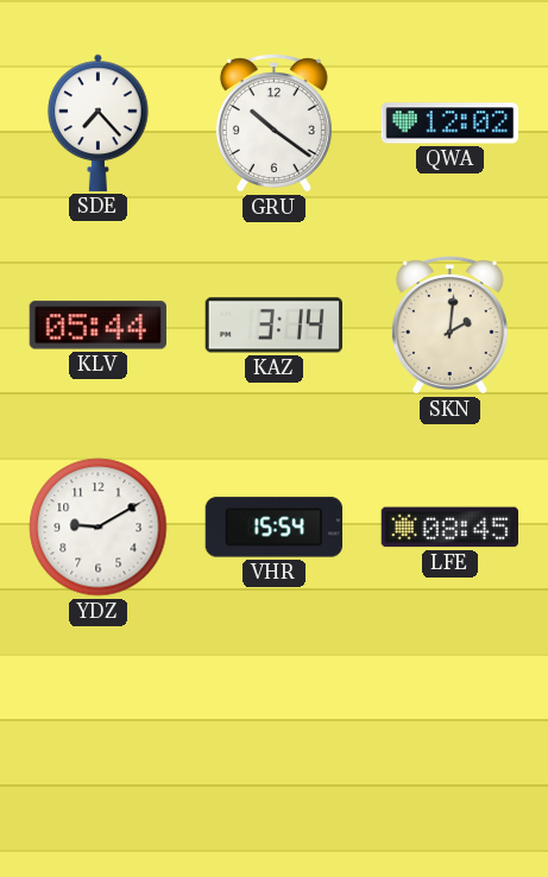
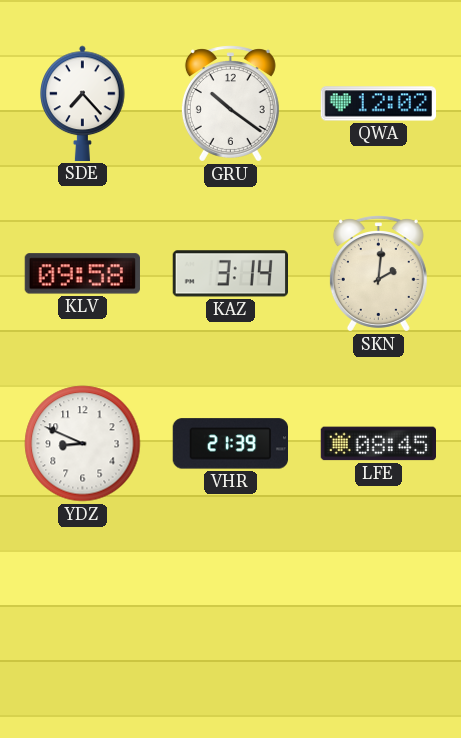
KLV: 05:44 -> 09:58
YDZ: 9:10 -> 8:49
VHR: 15:54 -> 21:39
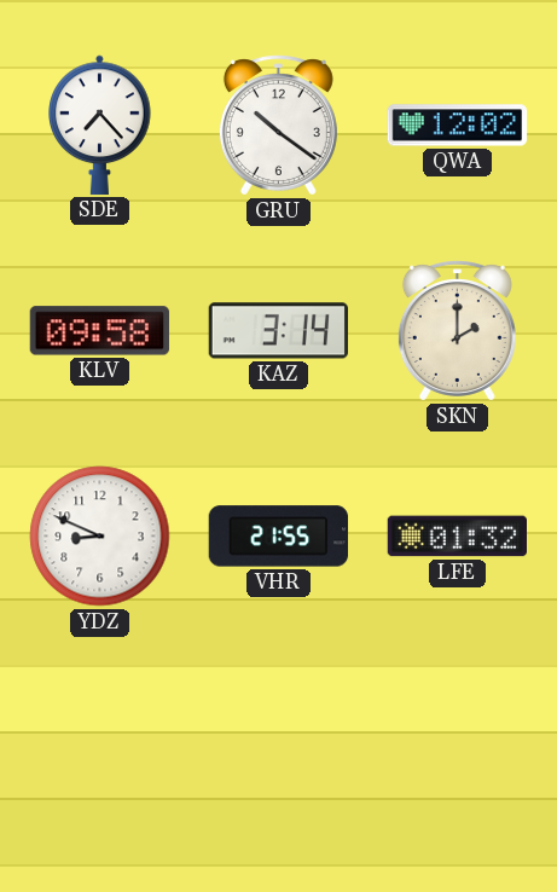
SKN: 2:01 -> 2:00
VHR: 21:39 -> 21:55
LFE: 08:45 -> 01:32
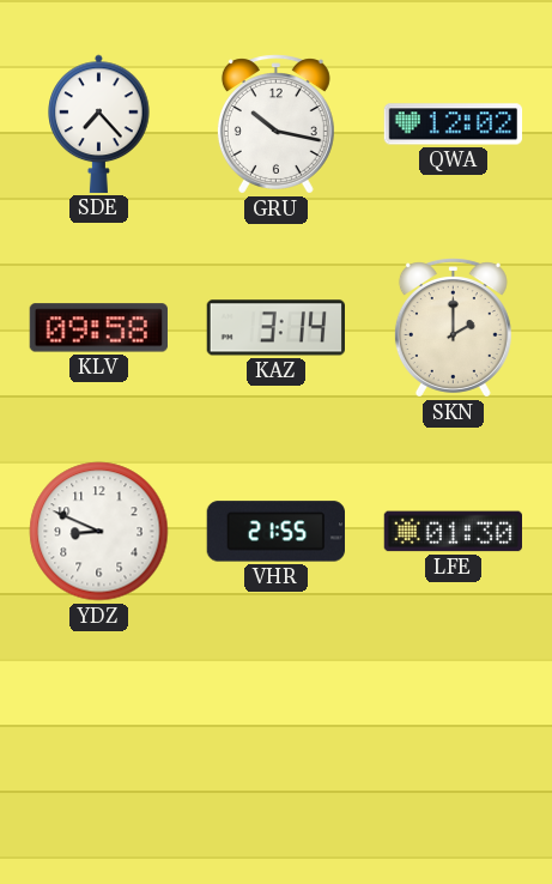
GRU: 10:21 -> 10:17
LFE: 01:32 -> 01:30
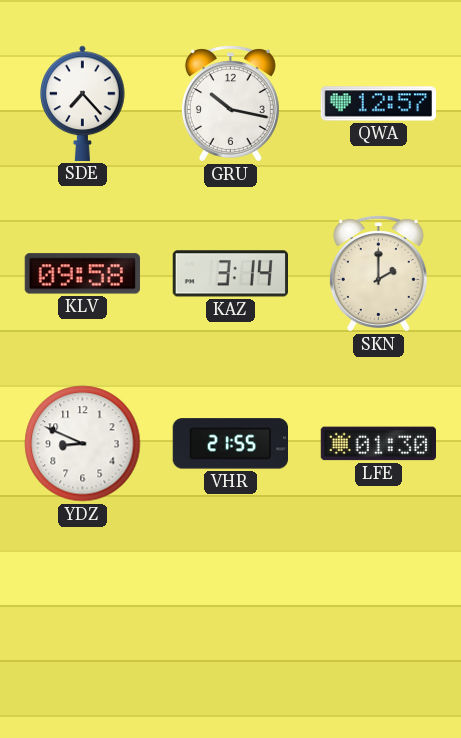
QWA: 12:02 -> 12:57
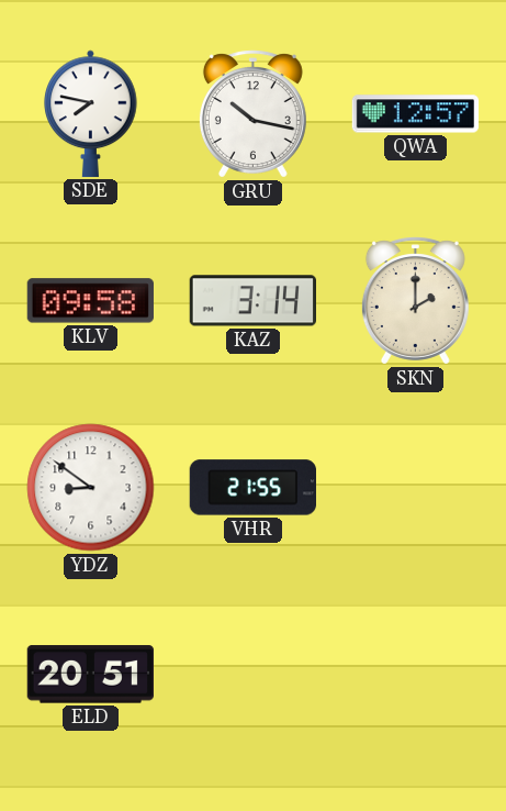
SDE: 7:23 -> 7:47
YDZ: 8:49 -> 8:51
LFE: 01:30 -> none
ELD: none -> 20:51
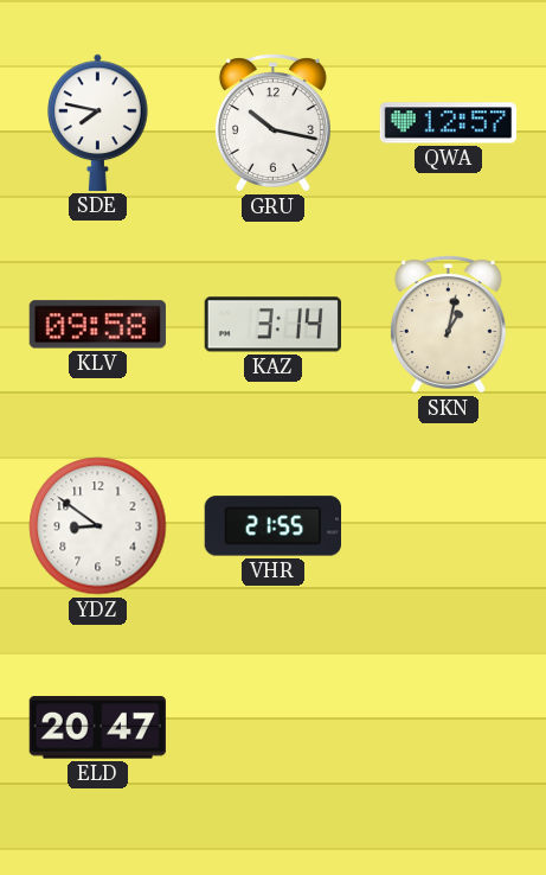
SKN: 2:00 -> 1:02
ELD: 20:51 -> 20:47
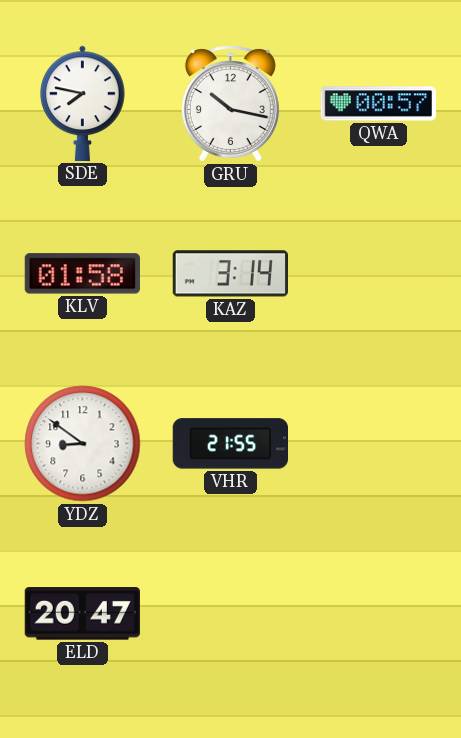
QWA: 12:57 -> 00:57
KLV: 09:58 -> 01:58
SKN: 1:02 -> none
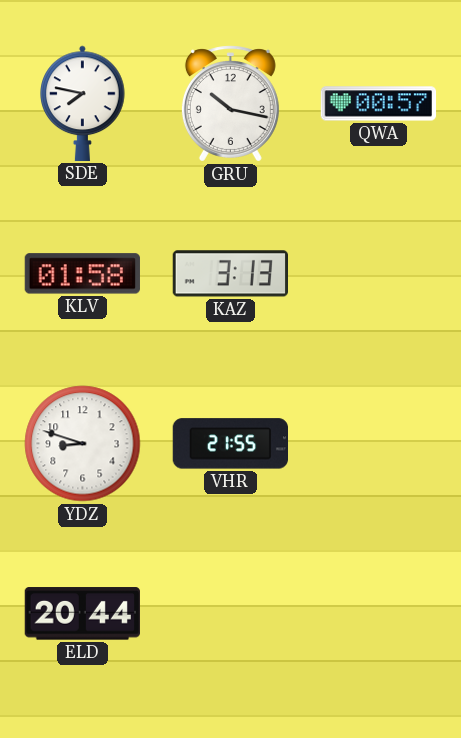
KAZ: 3:14 -> 3:13
YDZ: 8:51 -> 8:48
ELD: 20:47 -> 20:44
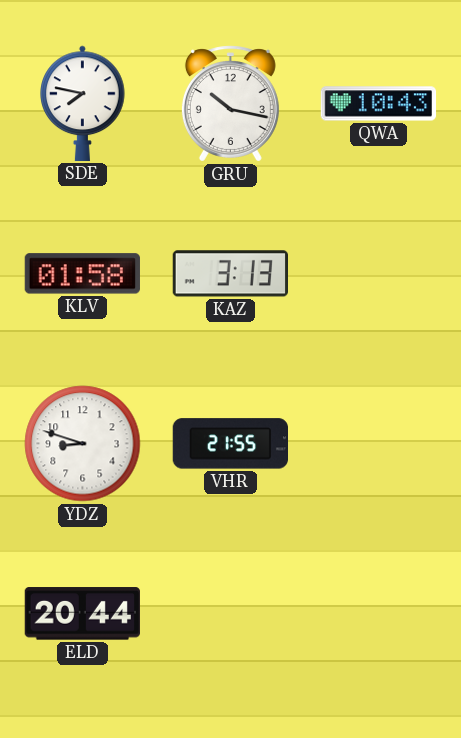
QWA: 00:57 -> 10:43
